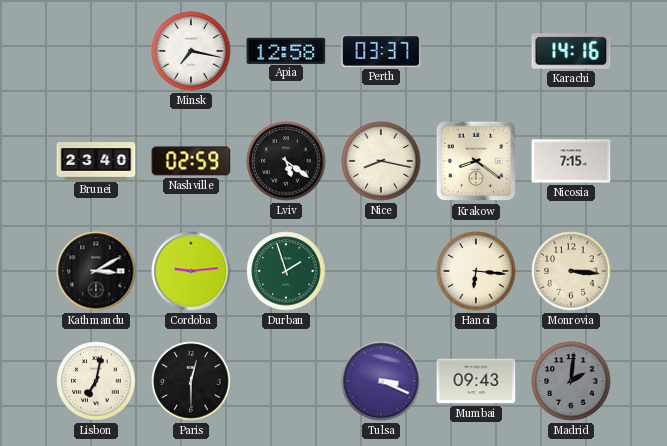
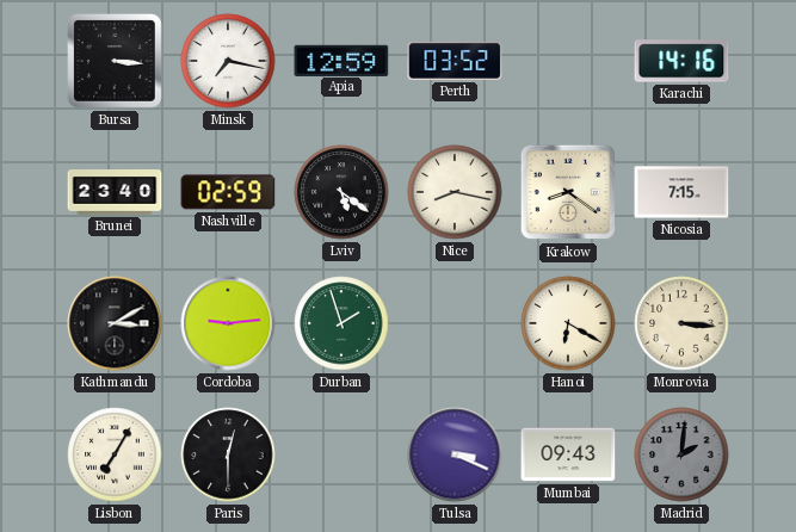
Bursa: none -> 3:16
Apia: 12:58 -> 12:59
Perth: 03:37 -> 03:52
Hanoi: 6:16 -> 6:20
Lisbon: 7:02 -> 7:05
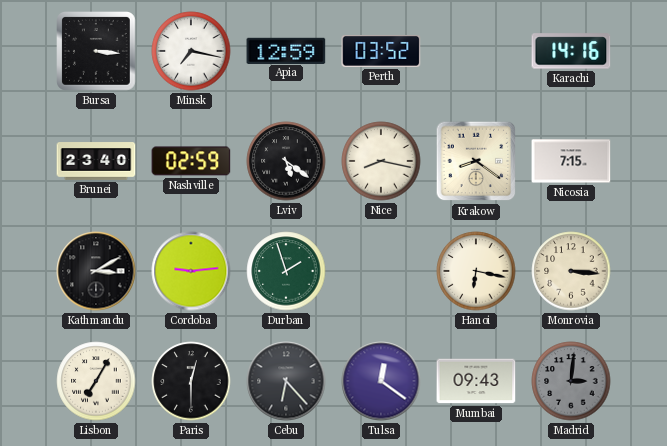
Hanoi: 6:20 -> 6:17
Cebu: none -> 6:23
Tulsa: 3:19 -> 12:21
Madrid: 2:01 -> 3:01
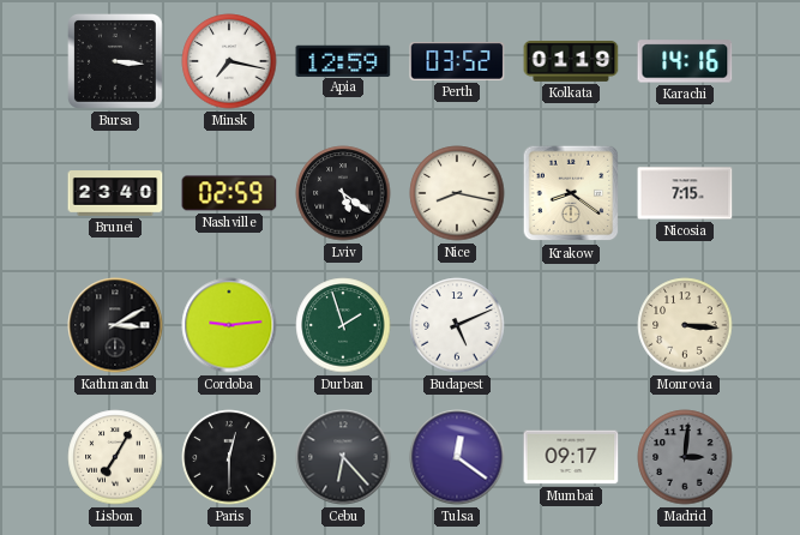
Kolkata: none -> 01:19
Budapest: none -> 5:11
Hanoi: 6:17 -> none
Mumbai: 09:43 -> 09:17
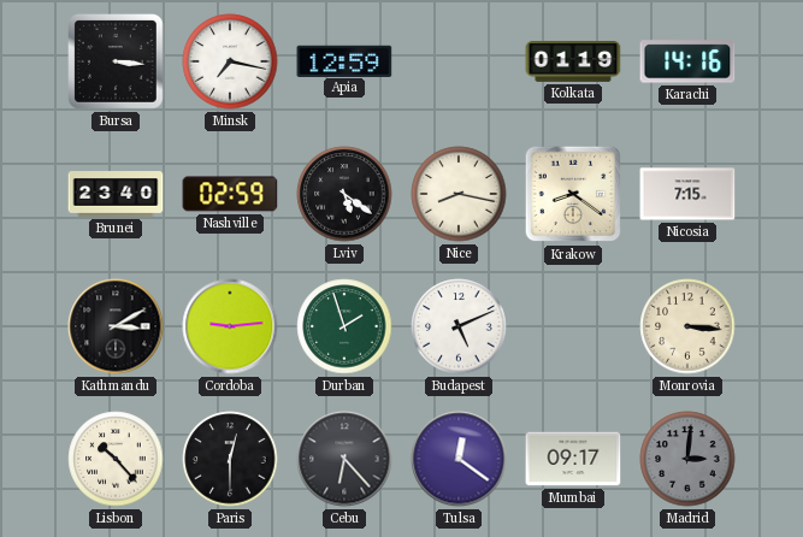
Perth: 03:52 -> none
Lisbon: 7:05 -> 10:23
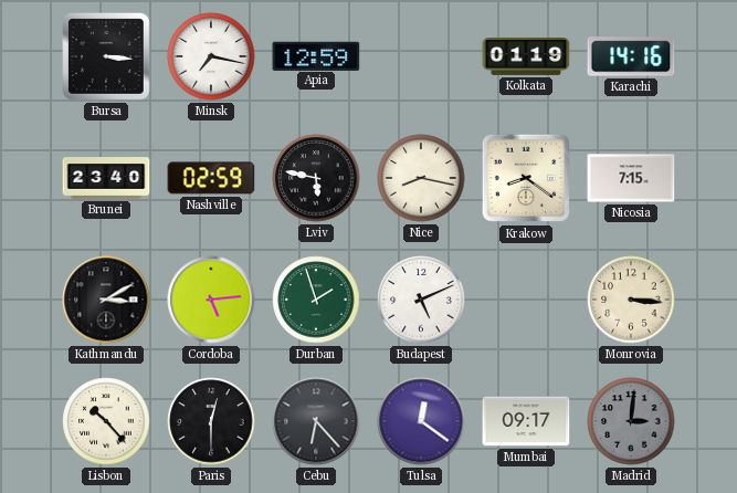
Lviv: 5:21 -> 5:47
Cordoba: 9:14 -> 5:14
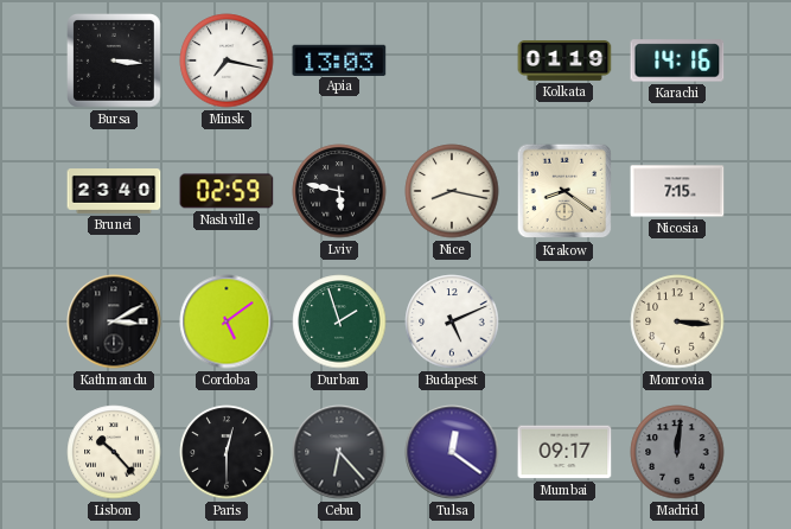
Apia: 12:59 -> 13:03
Cordoba: 5:14 -> 5:09
Madrid: 3:01 -> 12:01
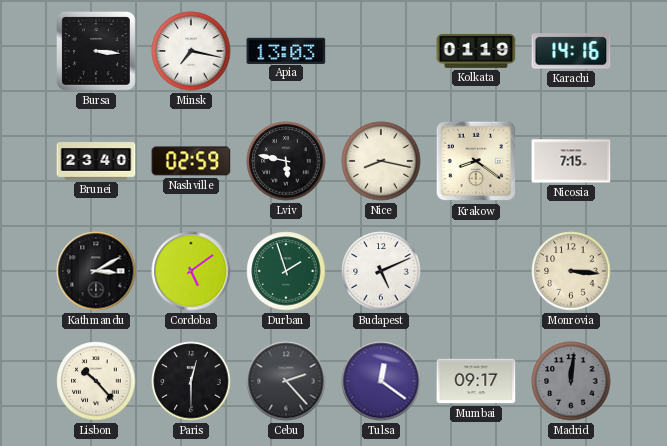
Cebu: 6:23 -> 2:23
